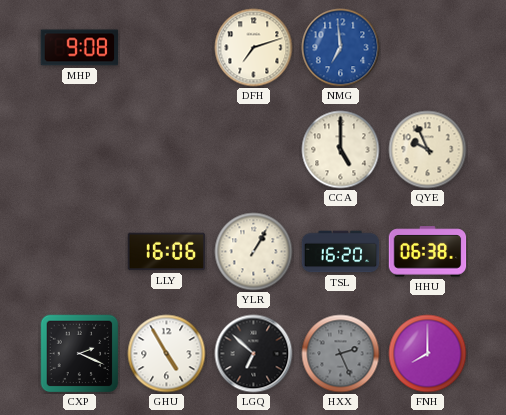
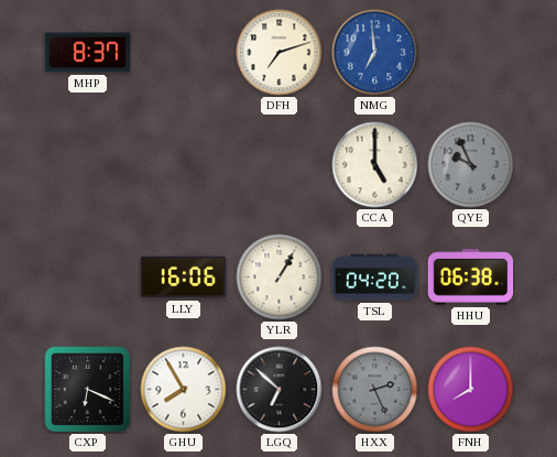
MHP: 9:08 -> 8:37
QYE dial: cream -> grey
TSL: 16:20 -> 04:20
CXP: 2:19 -> 6:19
GHU: 4:55 -> 7:55
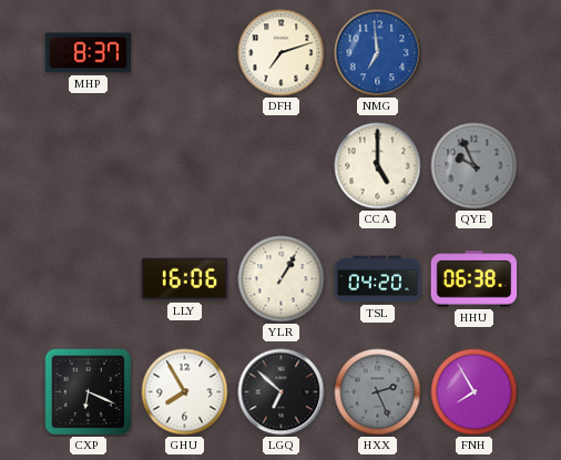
FNH: 8:00 -> 7:55
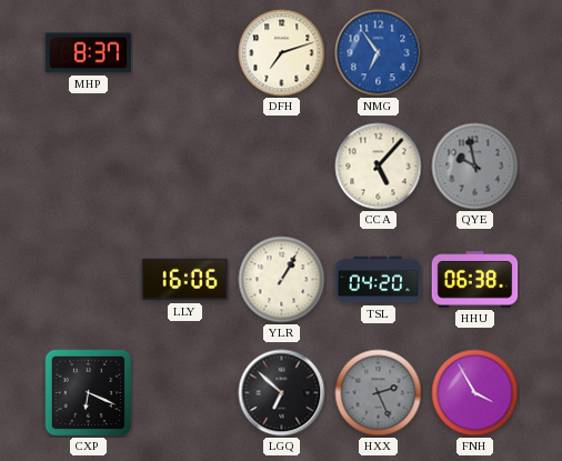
NMG: 6:59 -> 6:54
CCA: 5:00 -> 5:07
QYE: 9:56 -> 9:58
GHU: 7:55 -> none
FNH: 7:55 -> 3:55
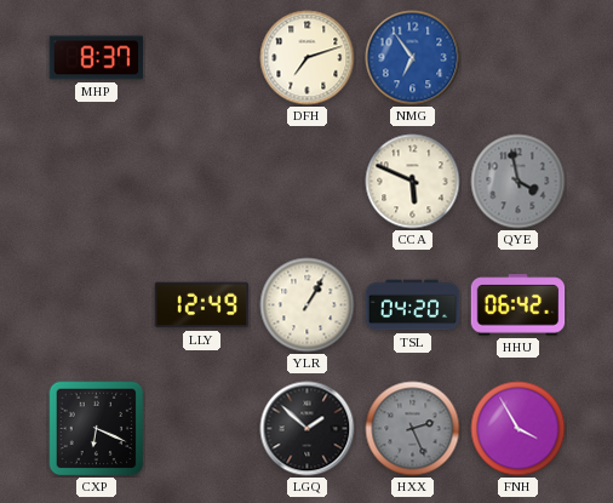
CCA: 5:07 -> 5:49
QYE: 9:58 -> 3:58
LLY: 16:06 -> 12:49
HHU: 06:38 -> 06:42
LGQ: 6:52 -> 1:52
